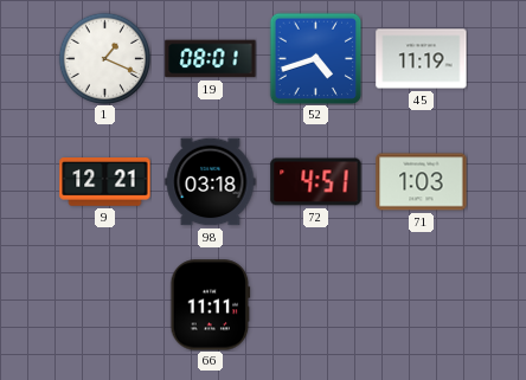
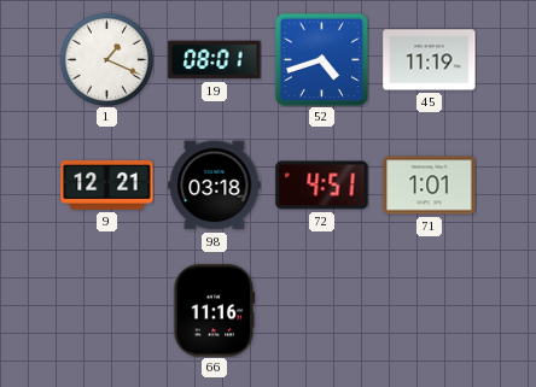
71: 1:03 -> 1:01
66: 11:11 -> 11:16
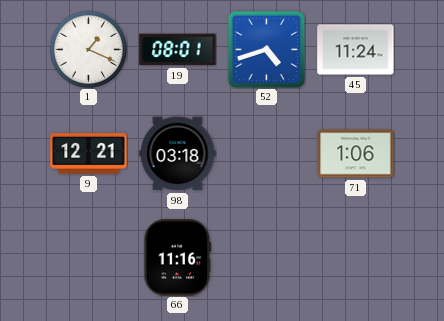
45: 11:19 -> 11:24
72: 4:51 -> none
71: 1:01 -> 1:06
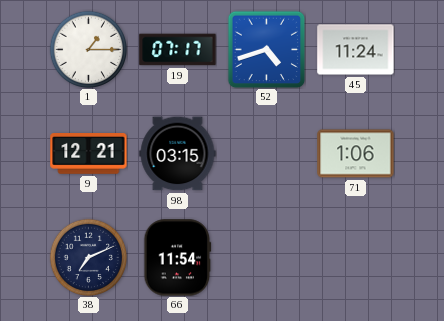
1: 1:19 -> 1:15
19: 08:01 -> 07:17
98: 03:18 -> 03:15
38: none -> 7:11
66: 11:16 -> 11:54
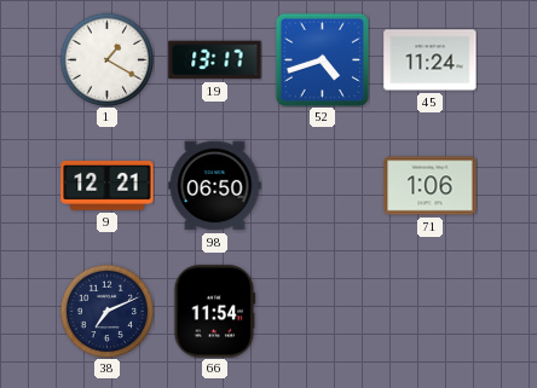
1: 1:15 -> 1:20
19: 07:17 -> 13:17
98: 03:15 -> 06:50
